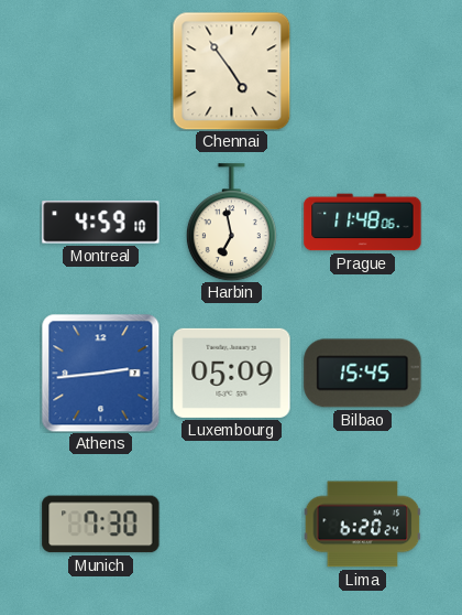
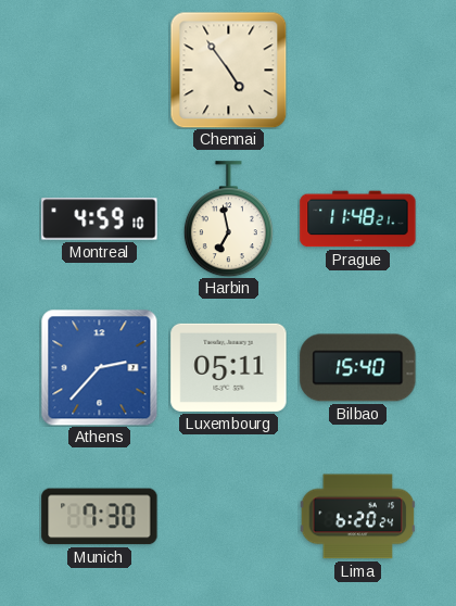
Prague: 11:48:06 -> 11:48:21
Athens: 2:44 -> 2:37
Luxembourg: 05:09 -> 05:11
Bilbao: 15:45 -> 15:40
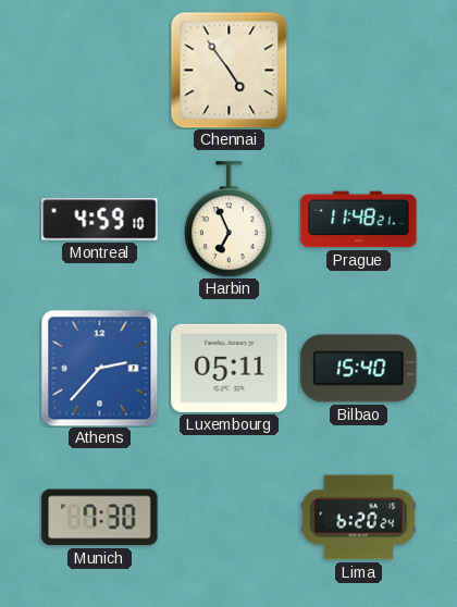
Harbin: 6:58 -> 6:56
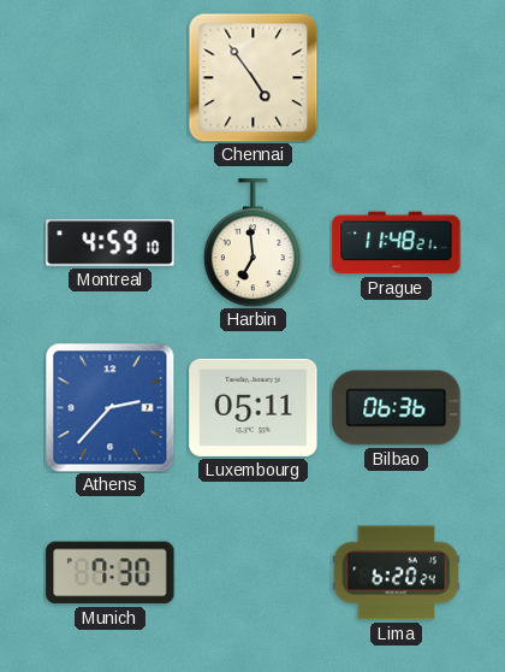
Harbin: 6:56 -> 6:59
Bilbao: 15:40 -> 06:36
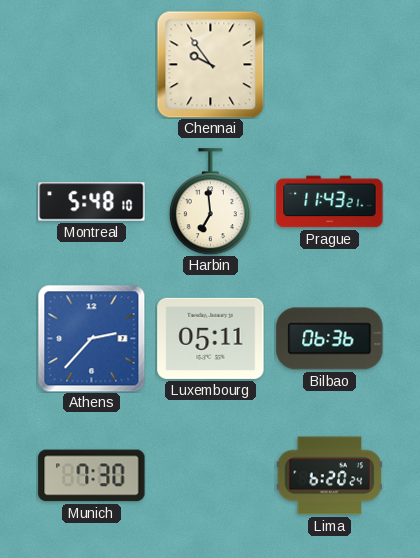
Chennai: 4:54 -> 9:54
Montreal: 4:59 -> 5:48
Prague: 11:48 -> 11:43
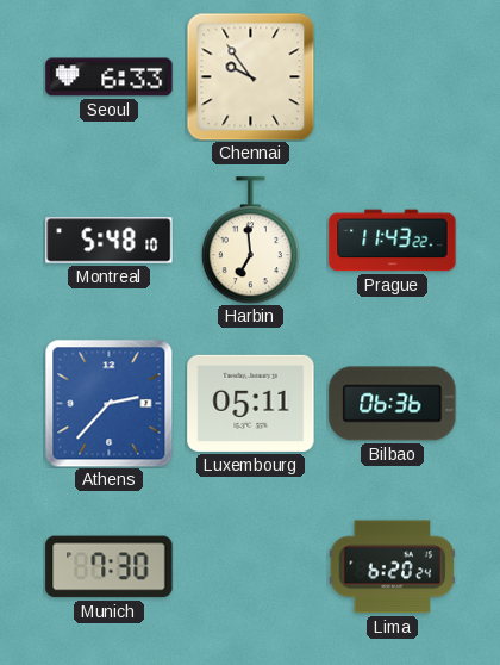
Seoul: none -> 6:33
Prague: 11:43:21 -> 11:43:22
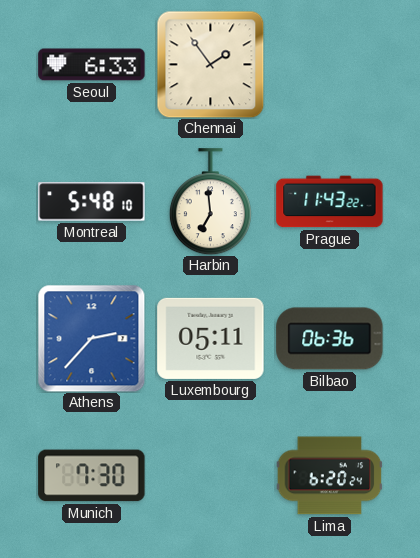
Chennai: 9:54 -> 1:54
